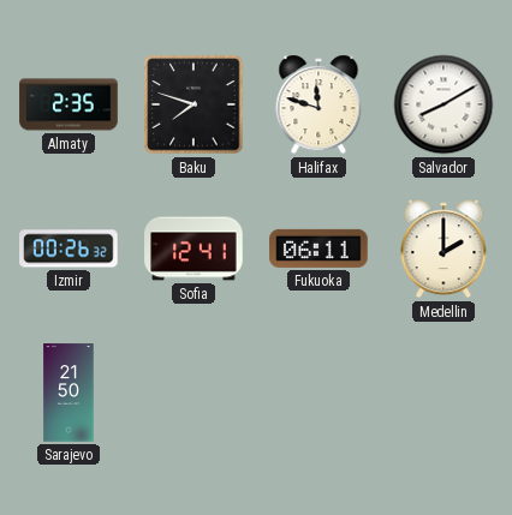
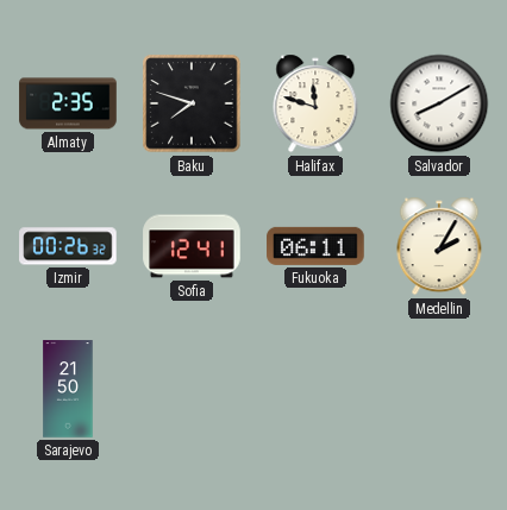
Medellin: 2:00 -> 2:05
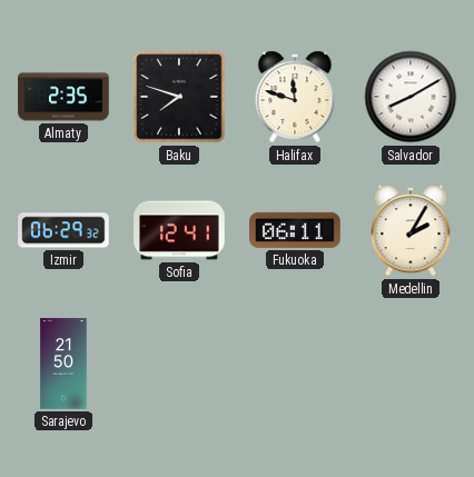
Izmir: 00:26 -> 06:29
